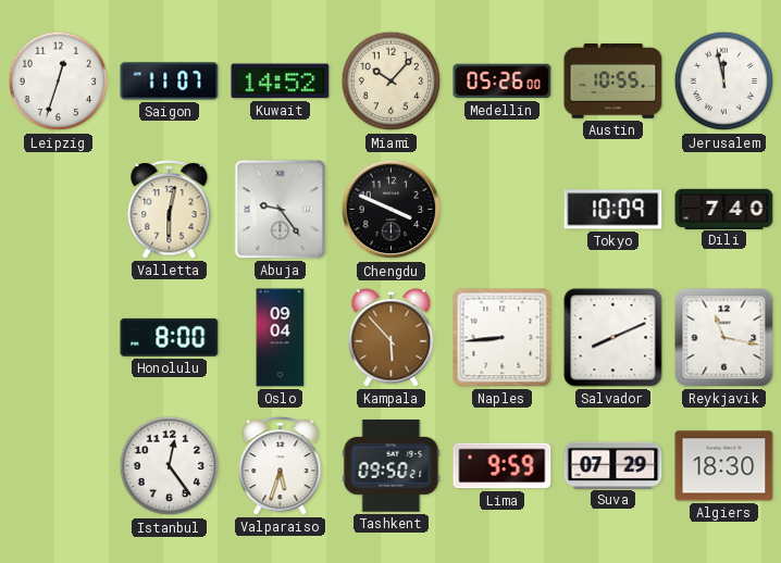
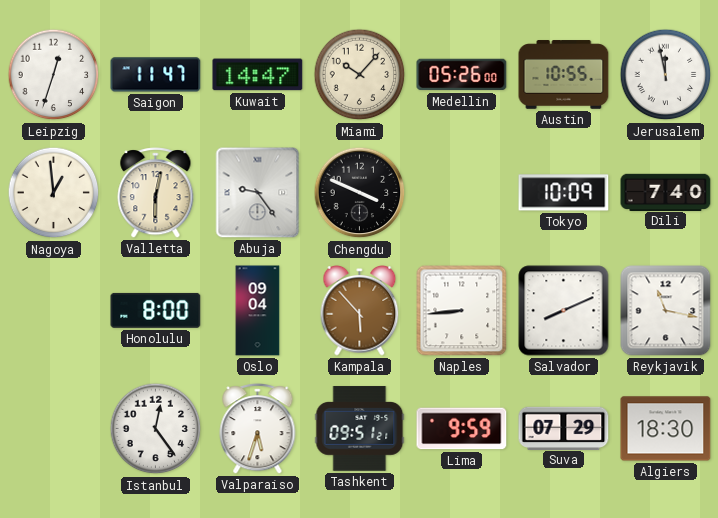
Saigon: 11:07 -> 11:47
Kuwait: 14:52 -> 14:47
Nagoya: none -> 12:59
Tashkent: 09:50 -> 09:51
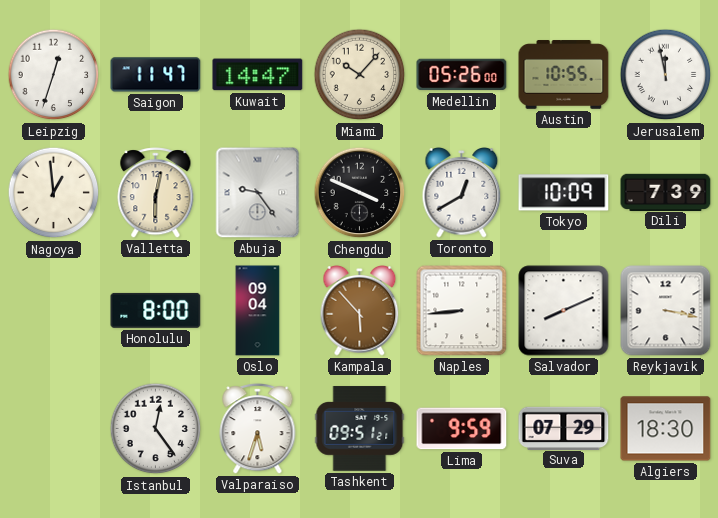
Toronto: none -> 12:40
Dili: 7:40 -> 7:39
Reykjavik: 11:17 -> 3:17
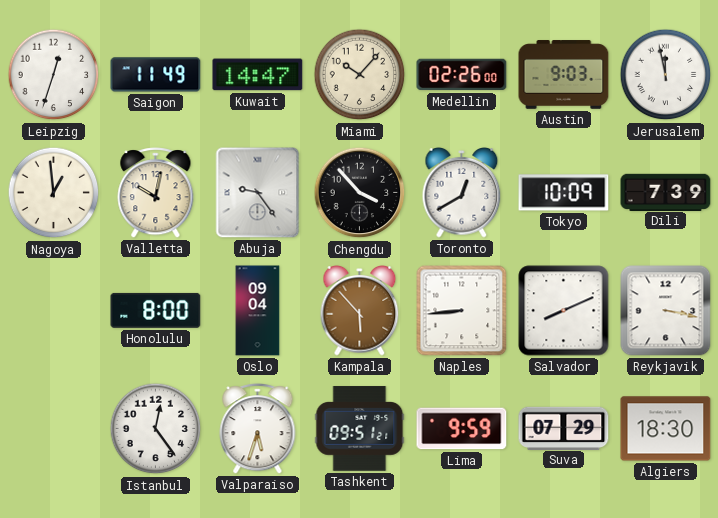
Saigon: 11:47 -> 11:49
Medellin: 05:26 -> 02:26
Austin: 10:55 -> 9:03
Valletta: 6:02 -> 10:02
Chengdu: 3:49 -> 3:53
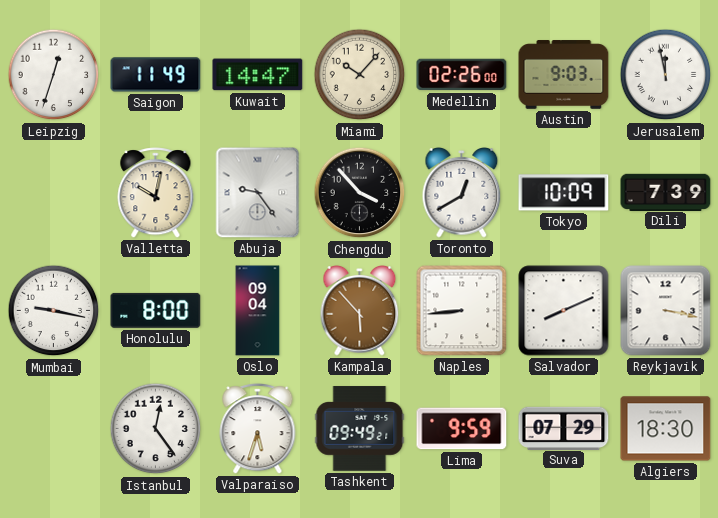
Nagoya: 12:59 -> none
Mumbai: none -> 9:17
Tashkent: 09:51 -> 09:49
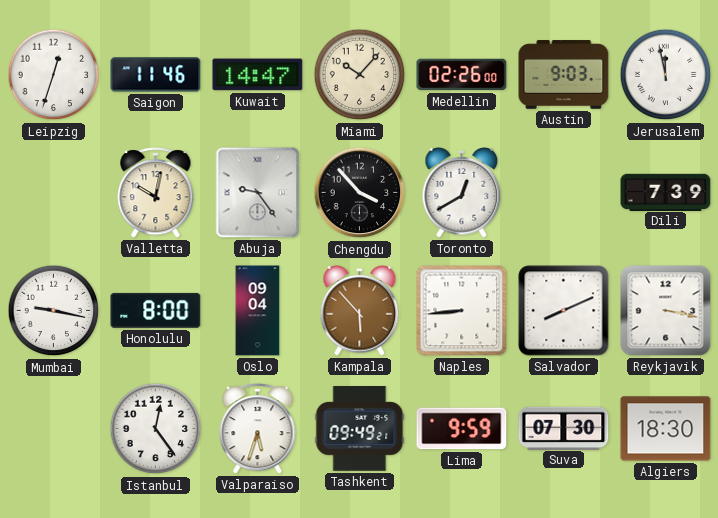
Saigon: 11:49 -> 11:46
Tokyo: 10:09 -> none
Suva: 07:29 -> 07:30
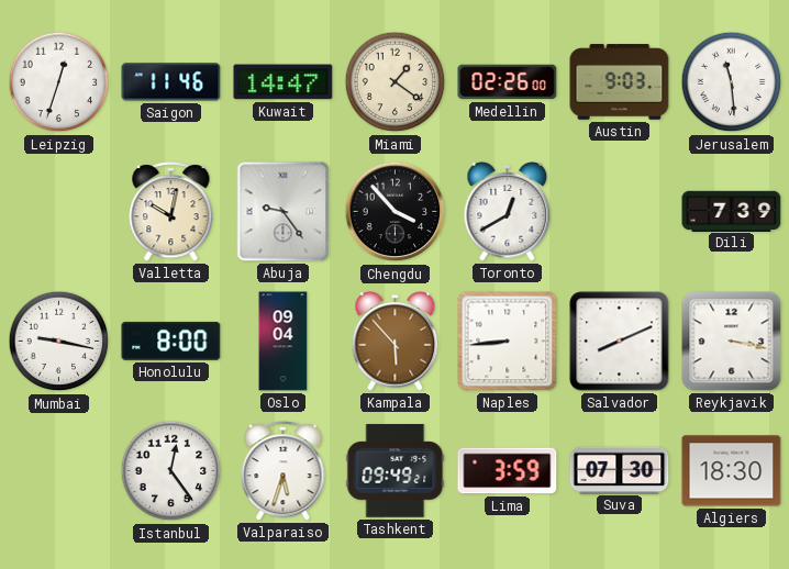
Miami: 10:07 -> 1:21
Jerusalem: 11:58 -> 11:29
Lima: 9:59 -> 3:59
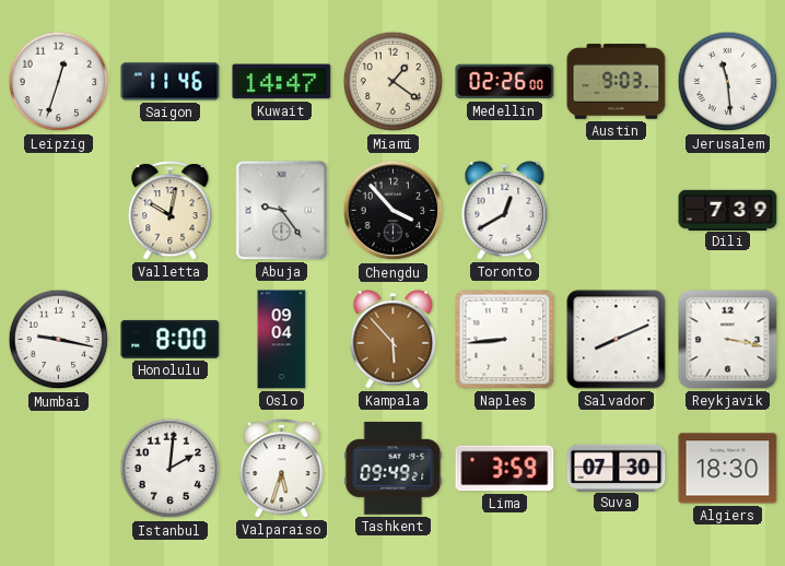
Istanbul: 12:24 -> 2:01
